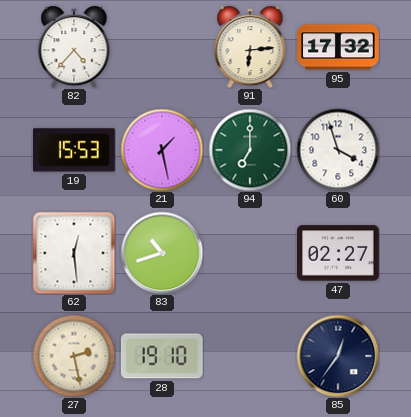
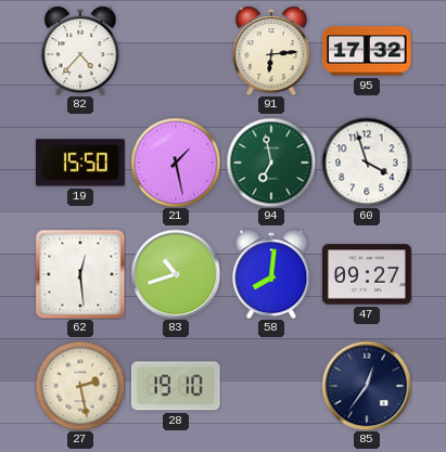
19: 15:53 -> 15:50
94: 7:00 -> 6:58
58: none -> 8:01
47: 02:27 -> 09:27
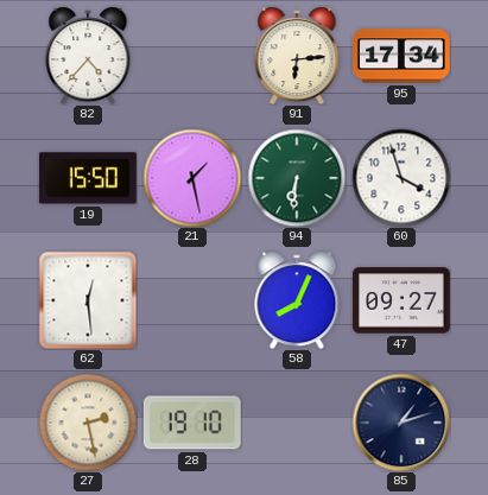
95: 17:32 -> 17:34
94: 6:58 -> 6:31
83: 10:42 -> none
58: 8:01 -> 8:04
85: 12:36 -> 1:12
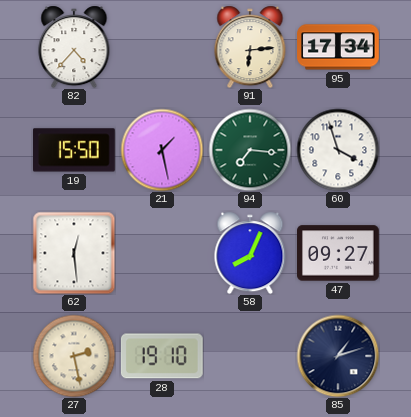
94: 6:31 -> 7:16
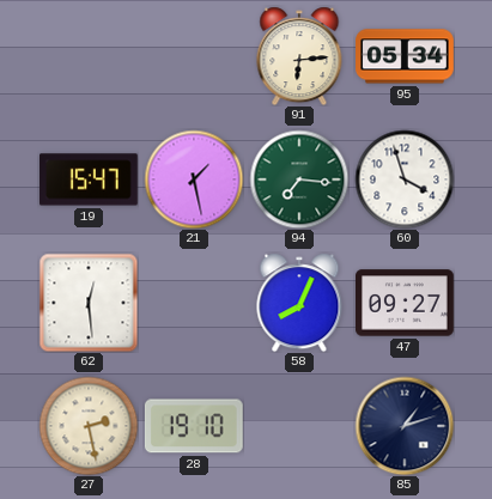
82: 4:37 -> none
95: 17:34 -> 05:34
19: 15:50 -> 15:47
